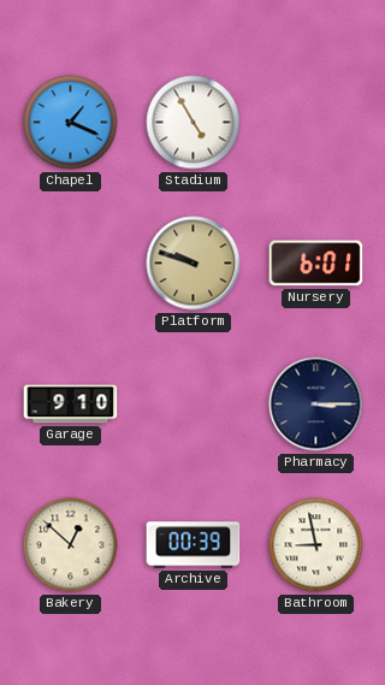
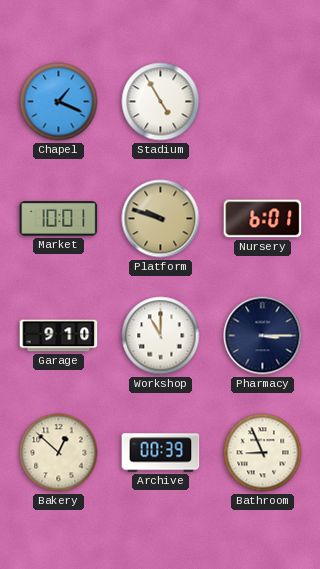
Market: none -> 10:01
Workshop: none -> 11:00
Bathroom: 8:58 -> 8:56
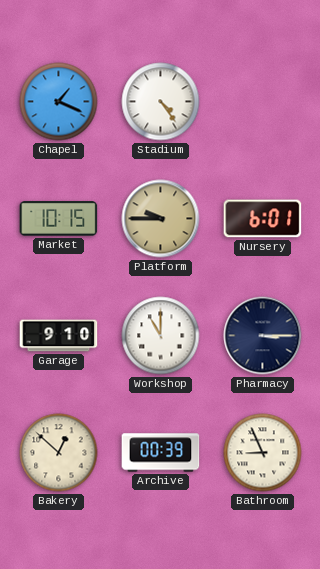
Stadium: 4:55 -> 4:24
Market: 10:01 -> 10:15
Platform: 9:48 -> 9:45
